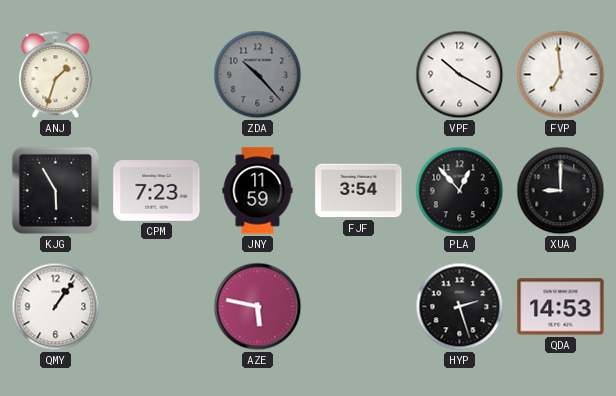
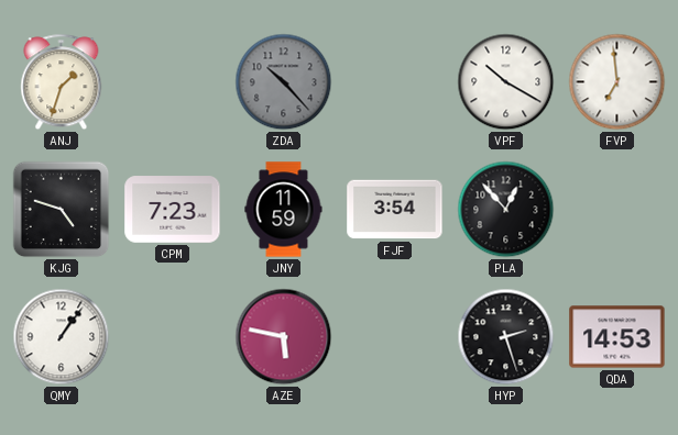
KJG: 5:55 -> 4:48
XUA: 9:00 -> none
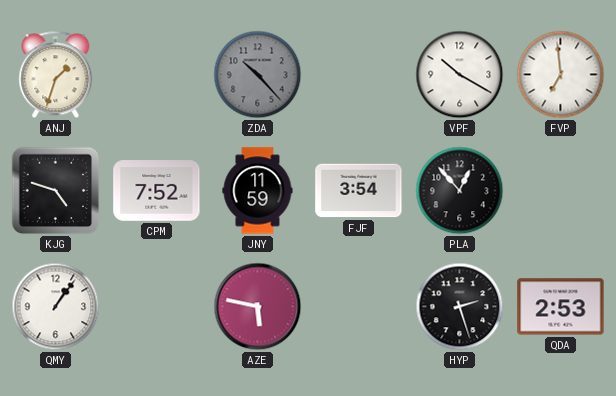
CPM: 7:23 -> 7:52
QDA: 14:53 -> 2:53
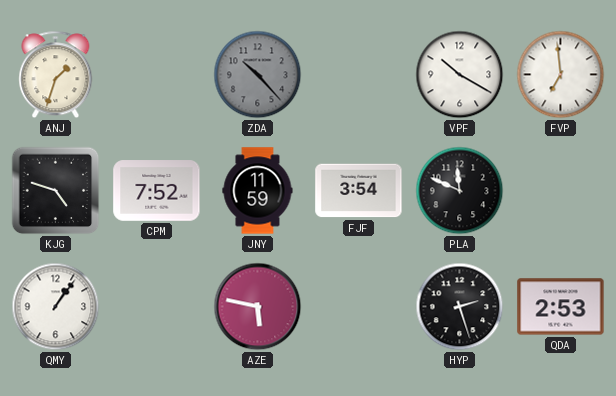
PLA: 12:53 -> 11:49
